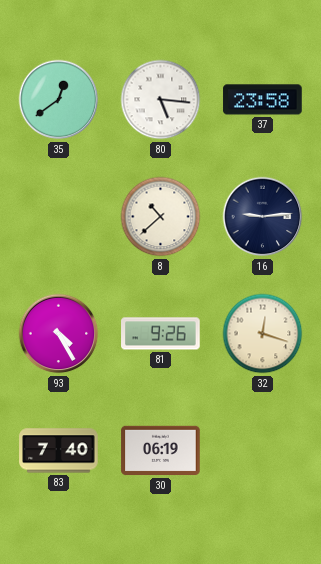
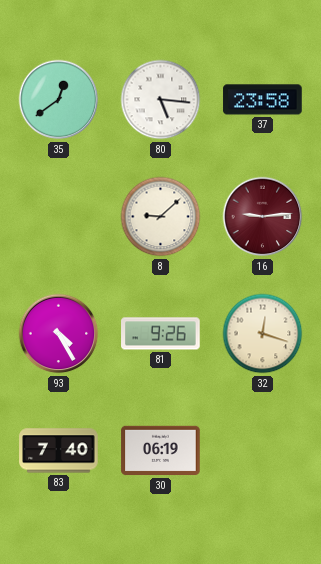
8: 10:38 -> 9:08
16 dial: navy -> burgundy
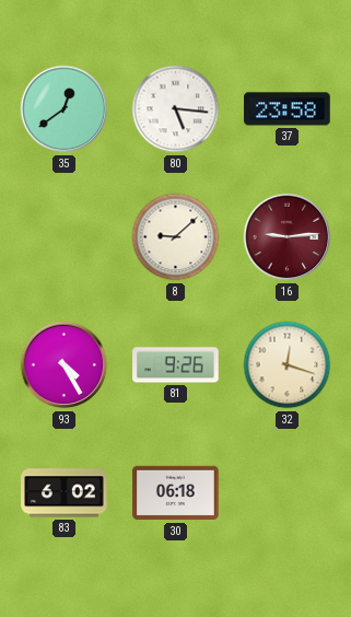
83: 7:40 -> 6:02
30: 06:19 -> 06:18
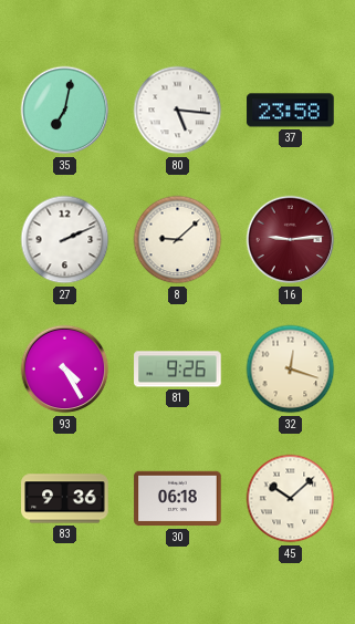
35: 12:39 -> 7:02
27: none -> 2:11
83: 6:02 -> 9:36
45: none -> 10:08
